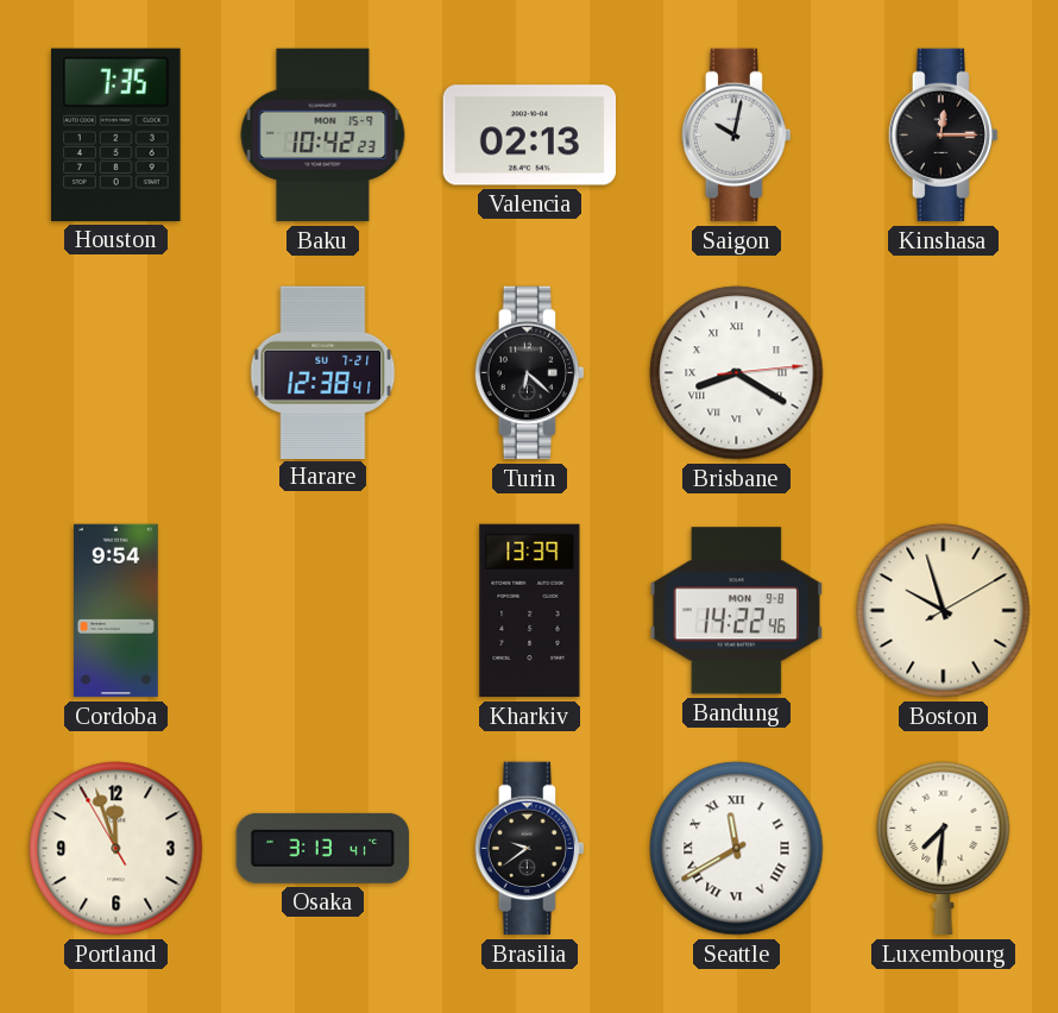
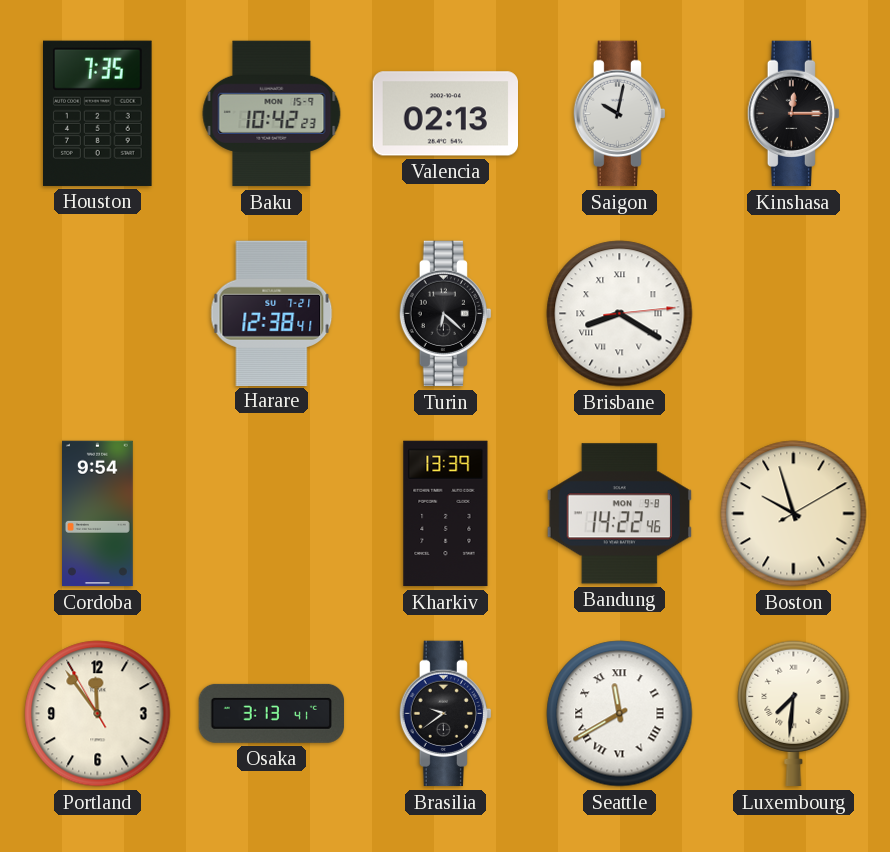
Portland: 11:56 -> 11:53
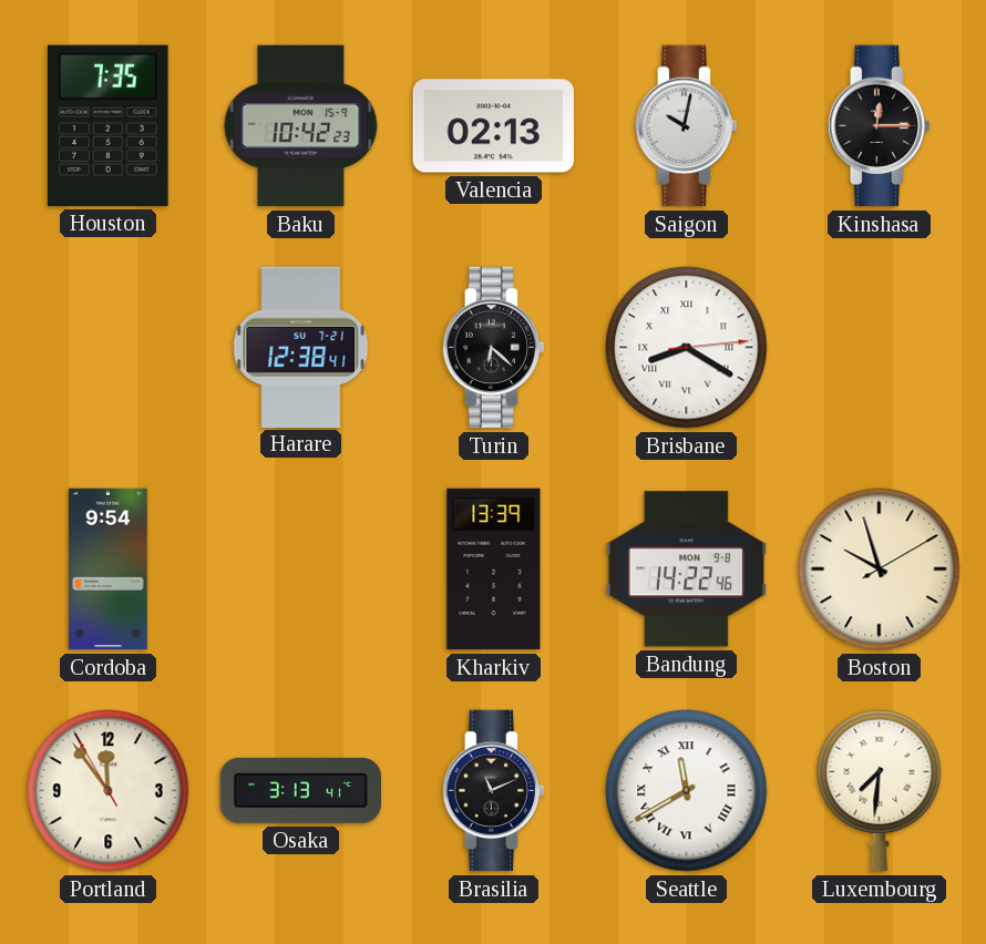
Brasilia: 9:39 -> 11:11
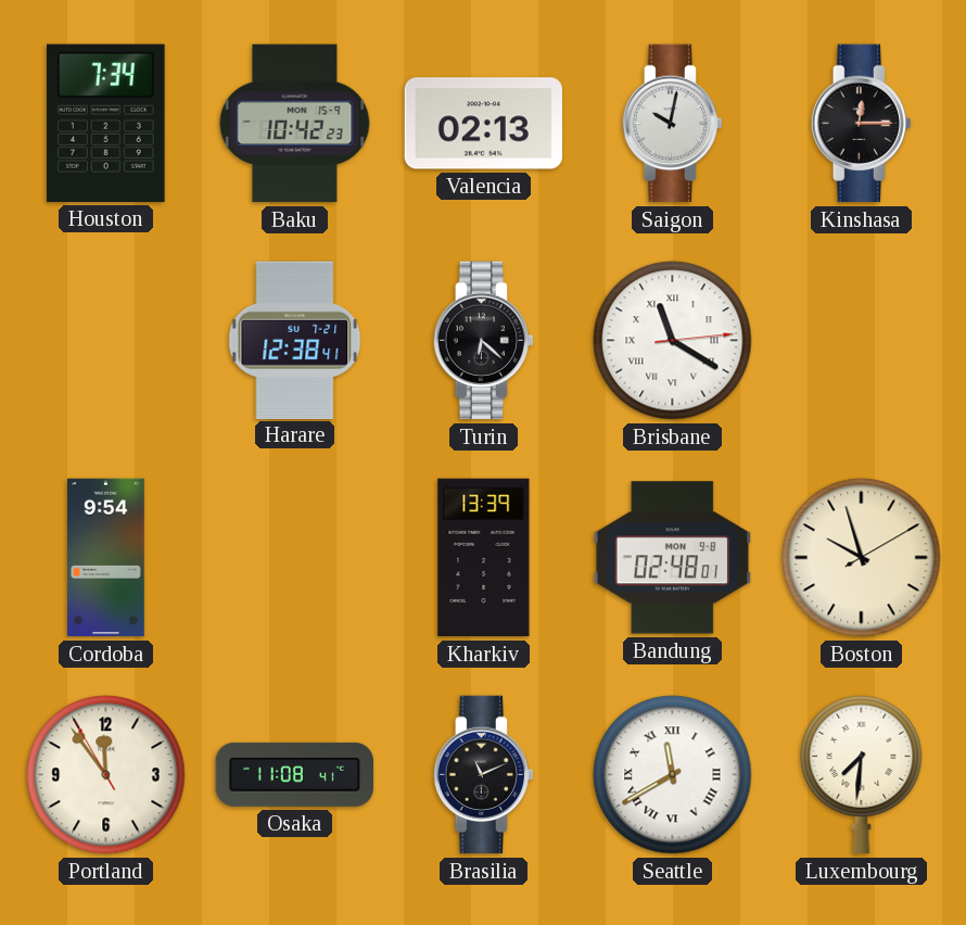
Houston: 7:35 -> 7:34
Brisbane: 8:20 -> 11:20
Bandung: 14:22 -> 02:48
Osaka: 3:13 -> 11:08
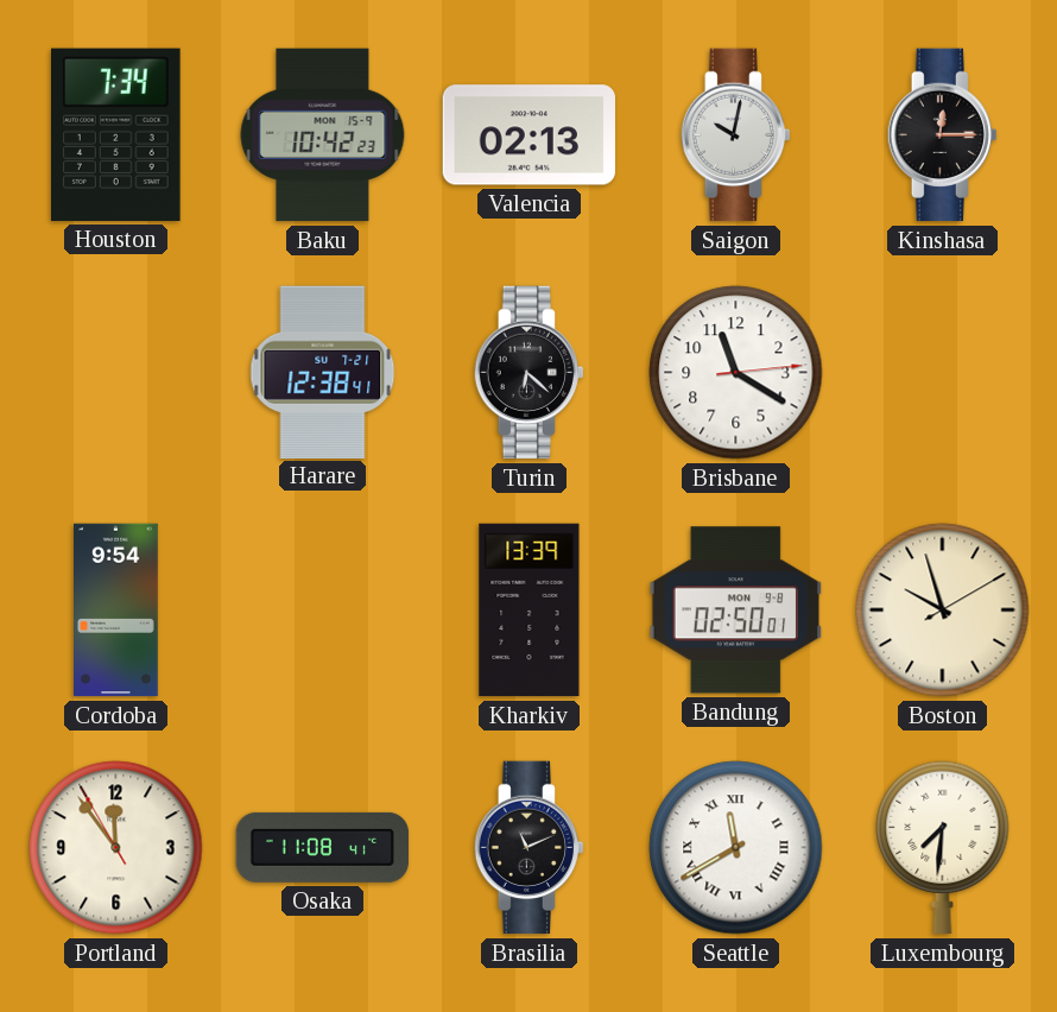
Brisbane numerals: Roman -> Arabic
Bandung: 02:48 -> 02:50
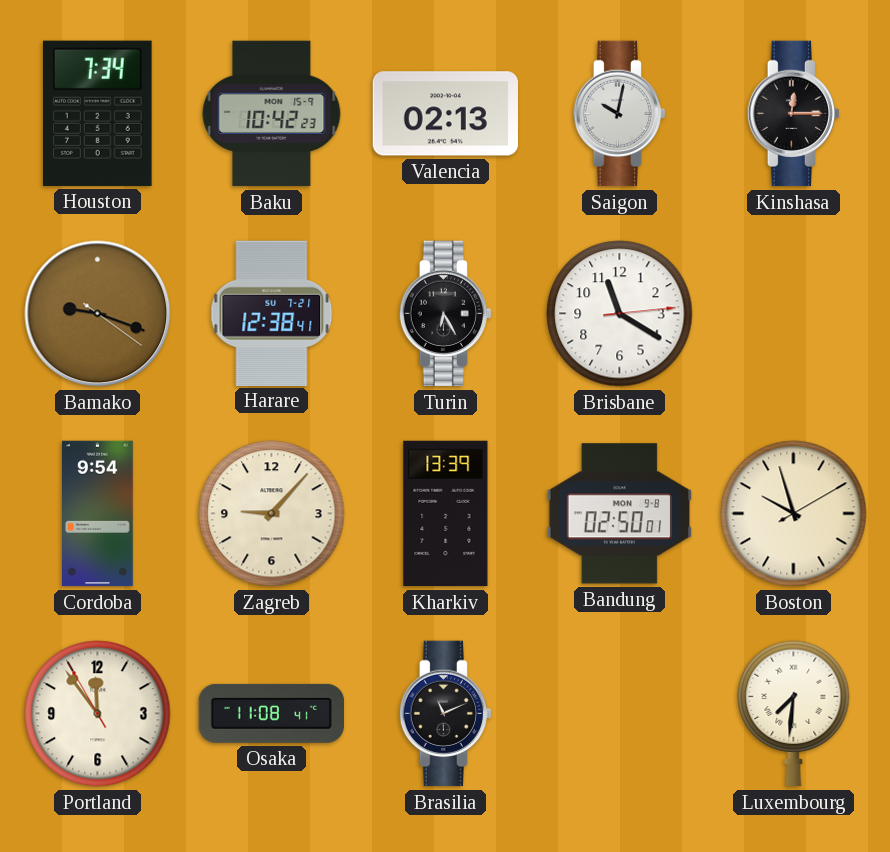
Bamako: none -> 9:18
Turin: 6:22 -> 6:25
Zagreb: none -> 9:07
Seattle: 11:40 -> none
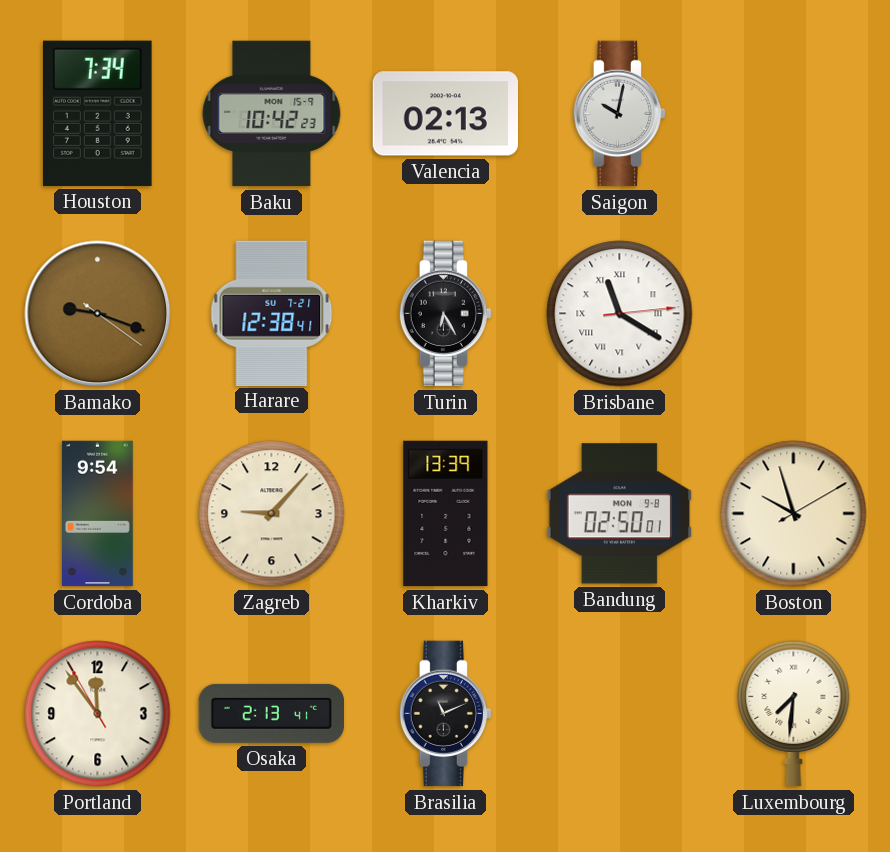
Kinshasa: 12:15 -> none
Brisbane numerals: Arabic -> Roman
Osaka: 11:08 -> 2:13
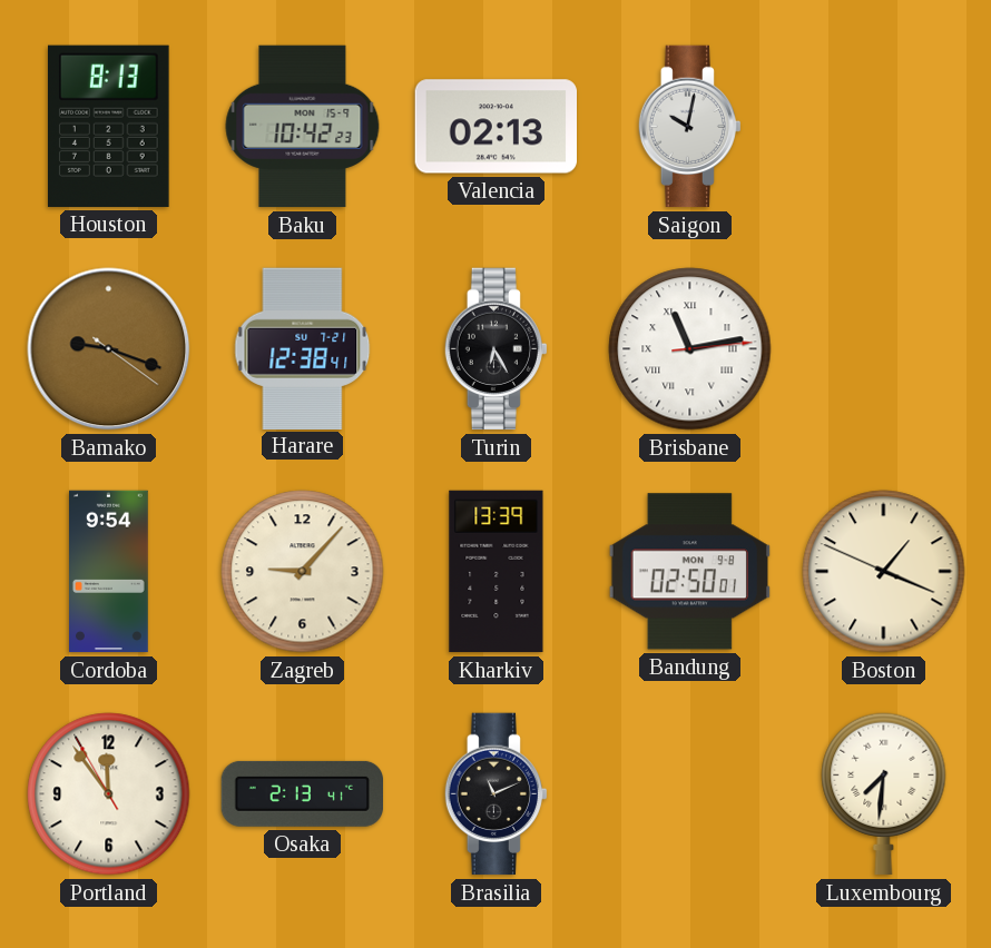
Houston: 7:34 -> 8:13
Brisbane: 11:20 -> 11:13
Boston: 9:57 -> 1:18
